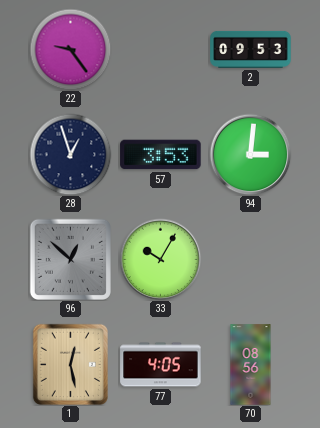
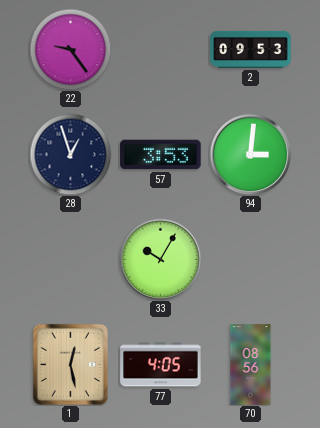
96: 12:52 -> none
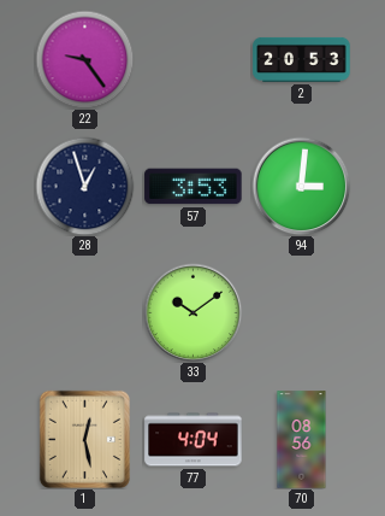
2: 09:53 -> 20:53
33: 10:05 -> 10:09
77: 4:05 -> 4:04
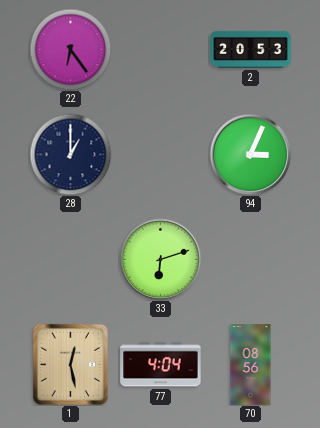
22: 9:24 -> 6:24
28: 12:57 -> 1:00
57: 3:53 -> none
94: 3:01 -> 3:04
33: 10:09 -> 6:12
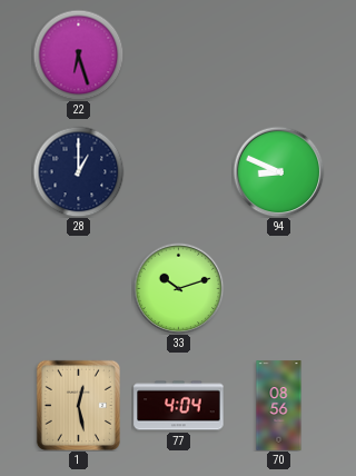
22: 6:24 -> 6:27
2: 20:53 -> none
94: 3:04 -> 8:49
33: 6:12 -> 10:12
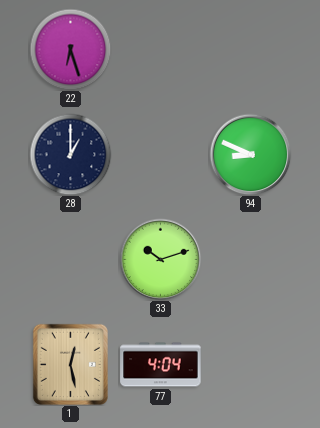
70: 08:56 -> none
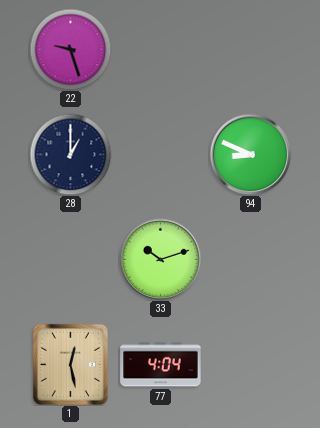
22: 6:27 -> 9:27
